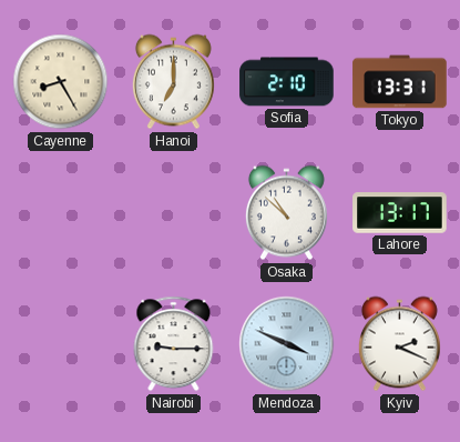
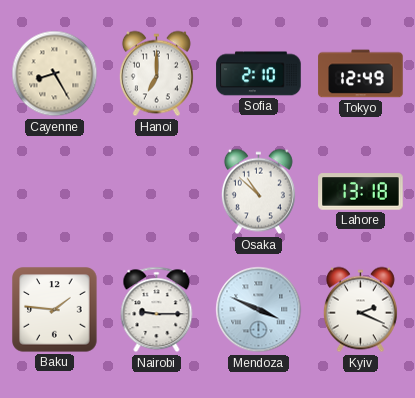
Tokyo: 13:31 -> 12:49
Lahore: 13:17 -> 13:18
Baku: none -> 1:46
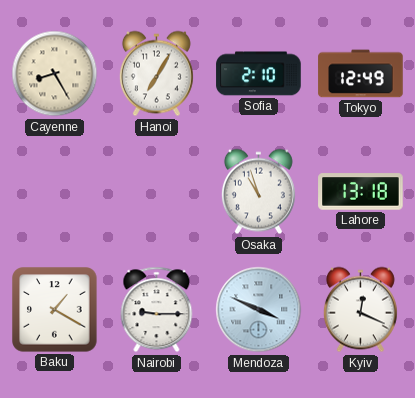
Hanoi: 7:00 -> 7:05
Osaka: 10:52 -> 10:57
Baku: 1:46 -> 1:20
Kyiv: 2:19 -> 12:19
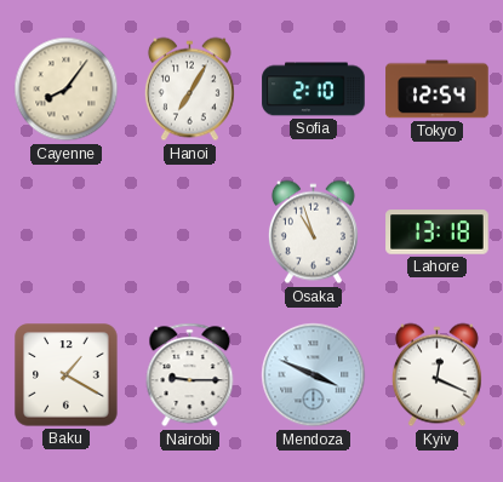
Cayenne: 8:25 -> 8:06
Tokyo: 12:49 -> 12:54
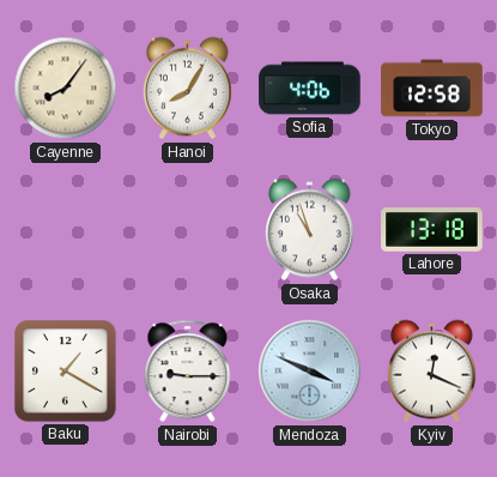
Hanoi: 7:05 -> 8:05
Sofia: 2:10 -> 4:06
Tokyo: 12:54 -> 12:58
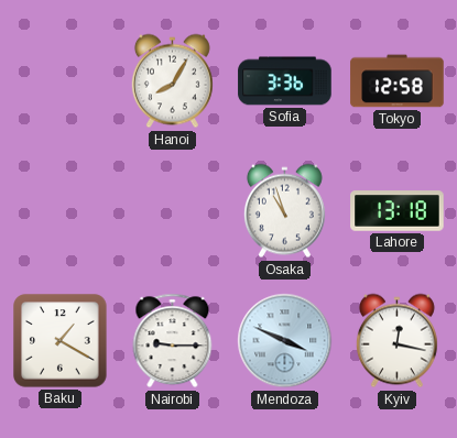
Cayenne: 8:06 -> none
Sofia: 4:06 -> 3:36
Kyiv: 12:19 -> 12:17
